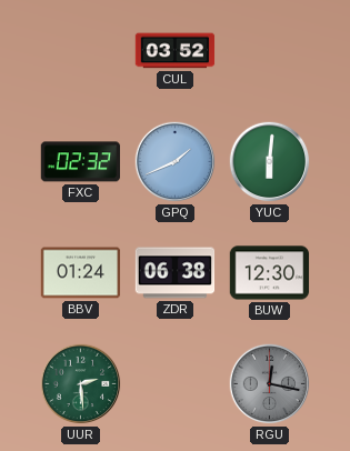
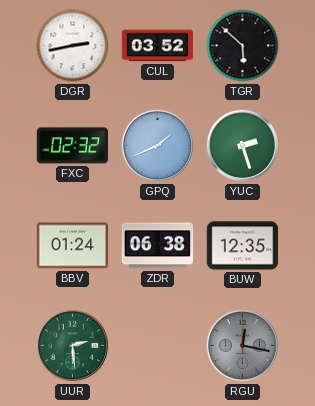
DGR: none -> 2:43
TGR: none -> 5:52
YUC: 6:01 -> 2:27
BUW: 12:30 -> 12:35
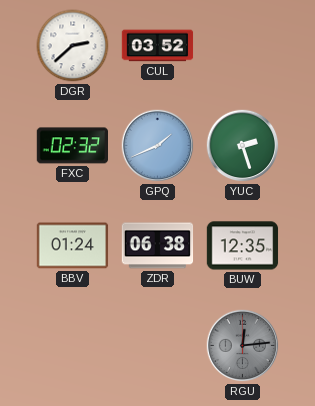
DGR: 2:43 -> 2:38
TGR: 5:52 -> none
UUR: 2:29 -> none
RGU: 12:17 -> 12:14
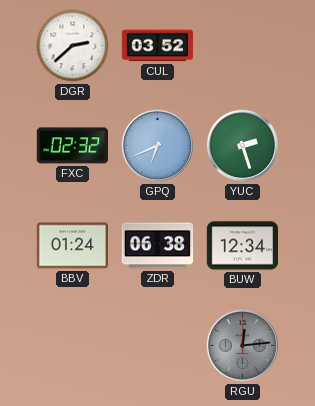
GPQ: 1:41 -> 6:41
BUW: 12:35 -> 12:34
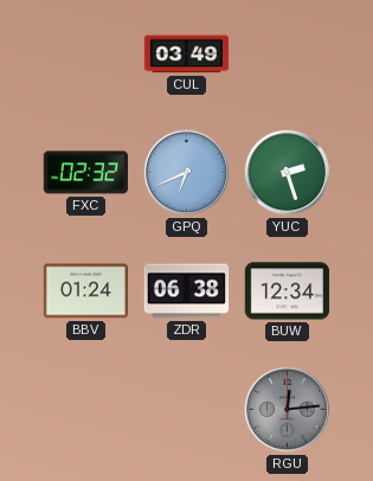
DGR: 2:38 -> none
CUL: 03:52 -> 03:49
